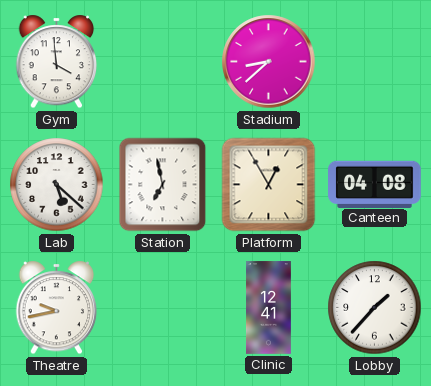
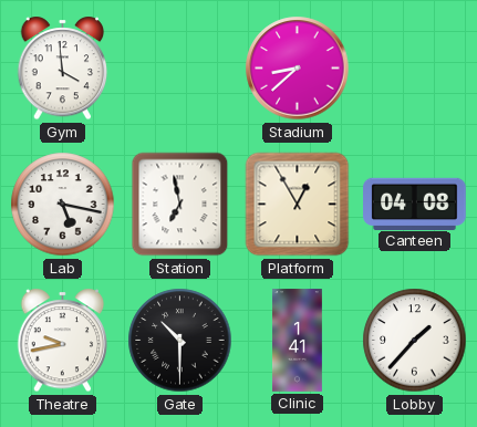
Lab: 5:22 -> 5:17
Gate: none -> 10:30
Clinic: 12:41 -> 1:41
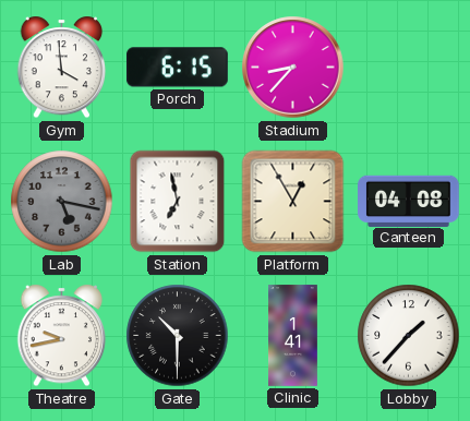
Porch: none -> 6:15
Stadium: 8:38 -> 8:37
Lab dial: white -> grey
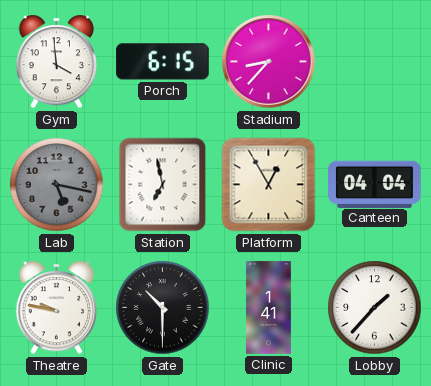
Canteen: 04:08 -> 04:04
Theatre: 9:43 -> 9:47
